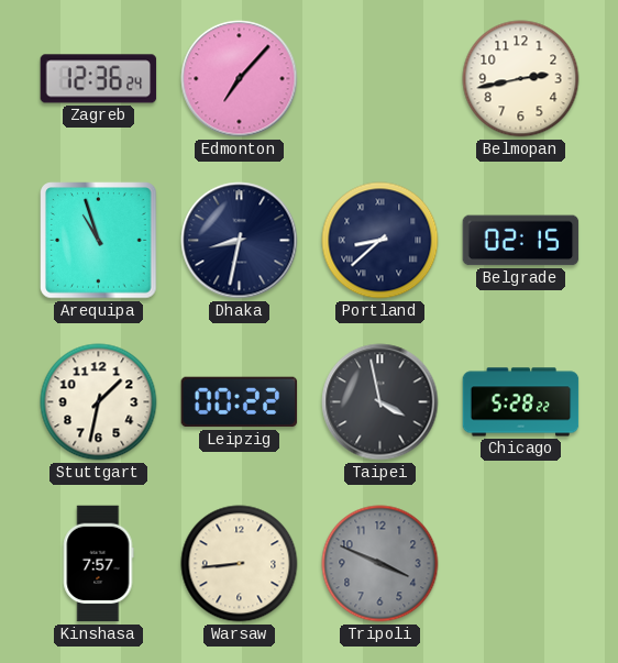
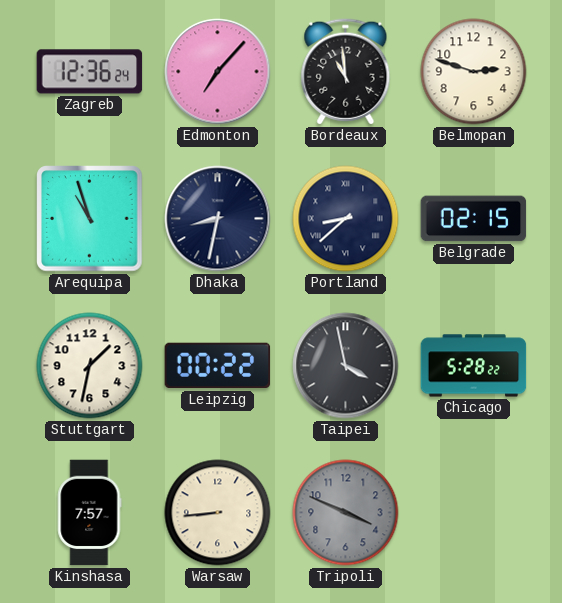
Bordeaux: none -> 10:59
Belmopan: 2:43 -> 2:48
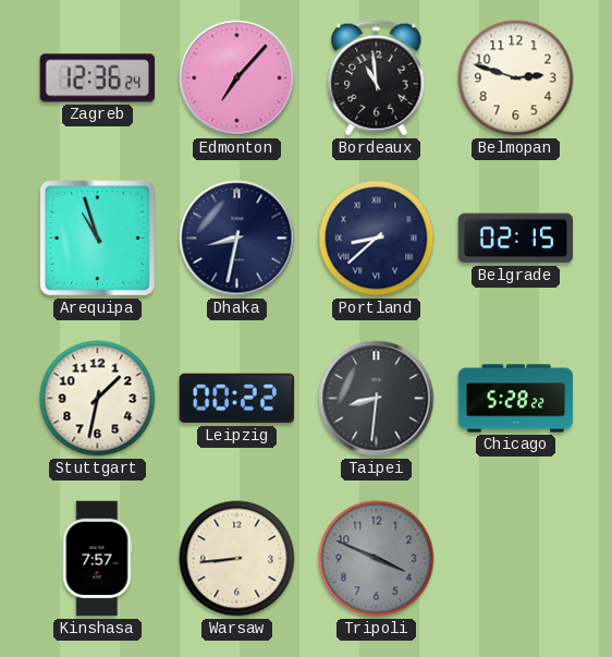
Taipei: 3:58 -> 8:31
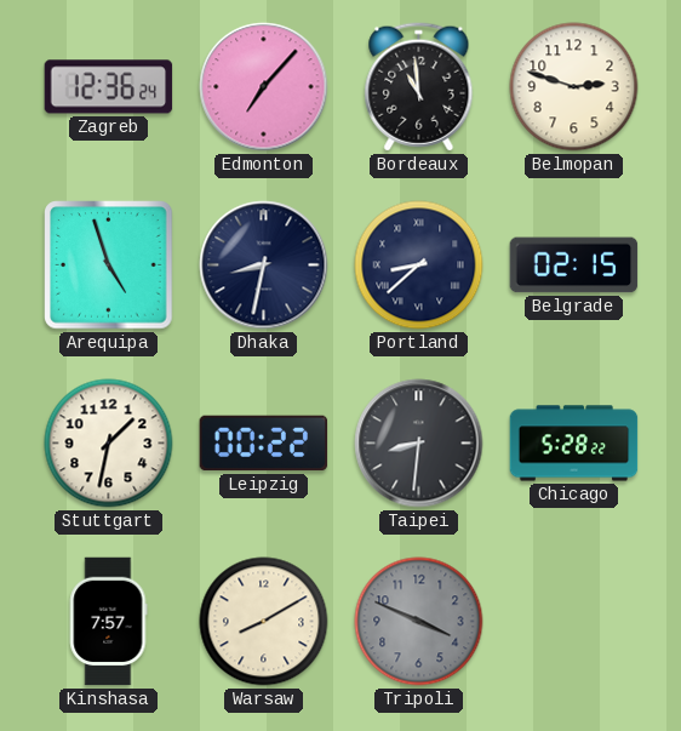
Arequipa: 10:57 -> 4:57
Warsaw: 8:44 -> 8:10
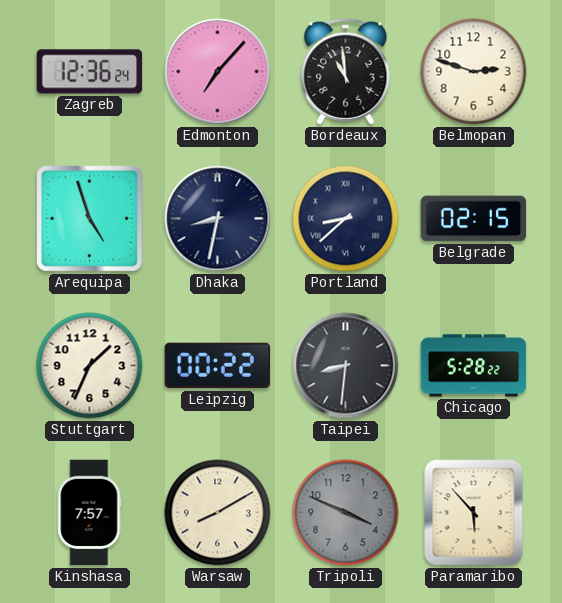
Stuttgart: 1:32 -> 1:34
Paramaribo: none -> 5:53
